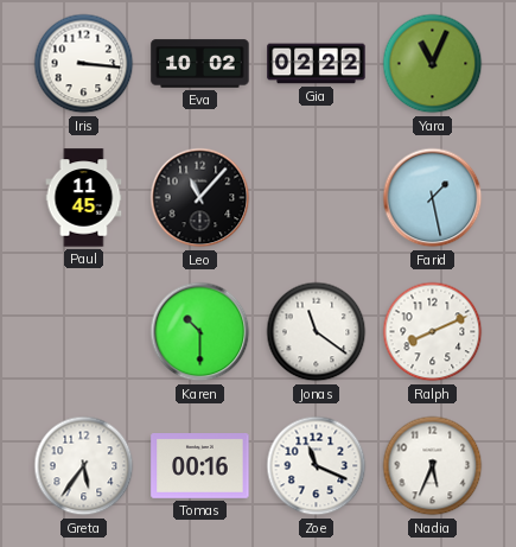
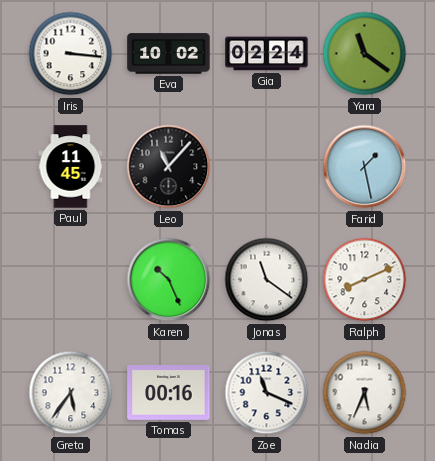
Gia: 02:22 -> 02:24
Yara: 11:04 -> 11:21
Karen: 10:30 -> 10:26
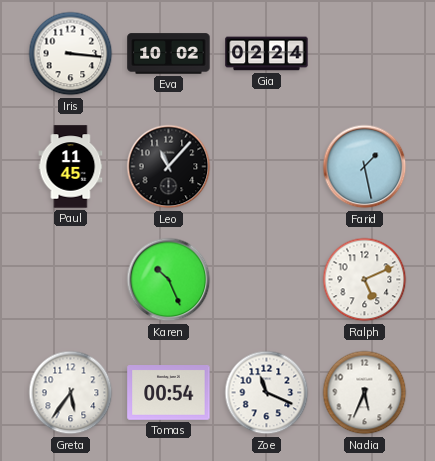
Yara: 11:21 -> none
Jonas: 11:21 -> none
Ralph: 8:11 -> 5:11
Tomas: 00:16 -> 00:54
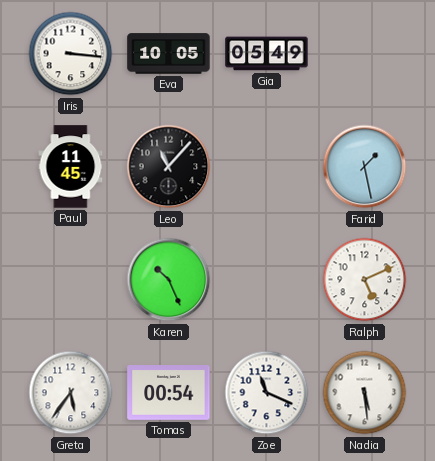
Eva: 10:02 -> 10:05
Gia: 02:24 -> 05:49
Nadia: 5:34 -> 5:29
